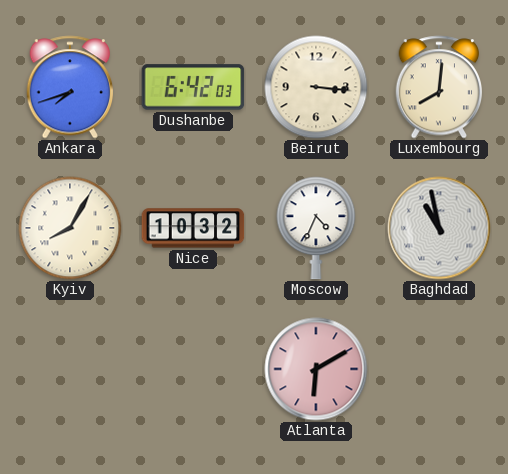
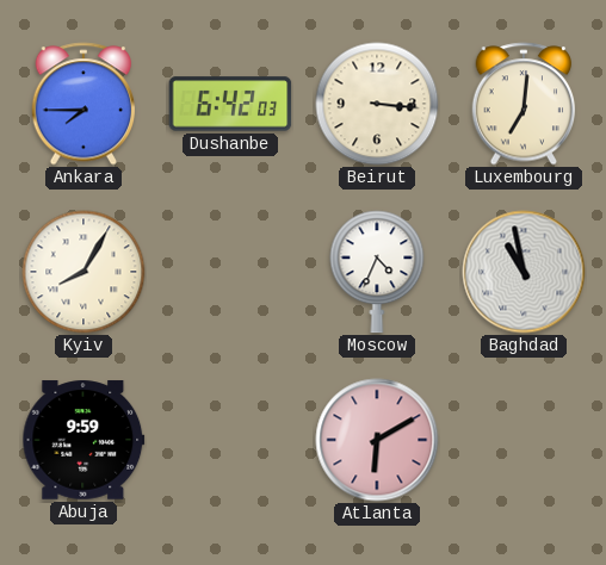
Ankara: 7:42 -> 7:45
Luxembourg: 8:01 -> 7:01
Nice: 10:32 -> none
Abuja: none -> 9:59
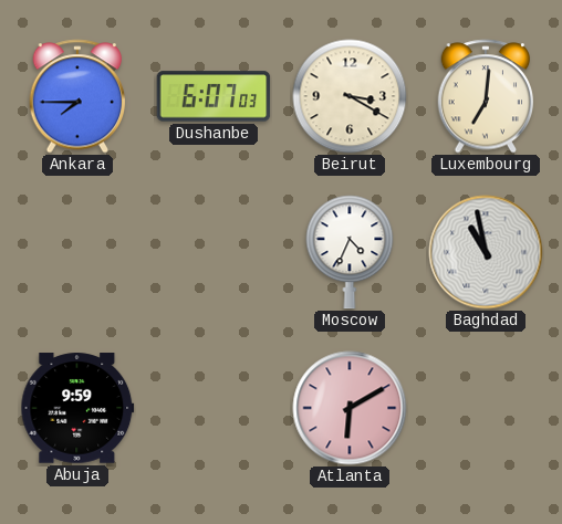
Dushanbe: 6:42 -> 6:07
Beirut: 3:16 -> 3:20
Kyiv: 8:05 -> none
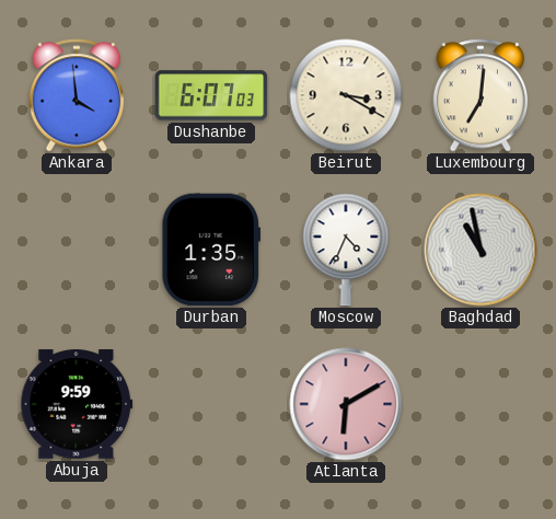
Ankara: 7:45 -> 3:59
Durban: none -> 1:35
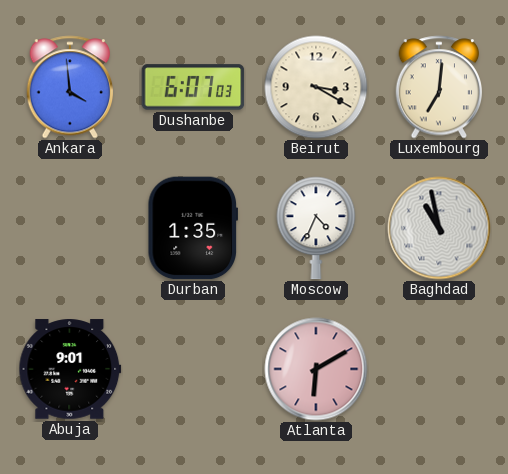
Abuja: 9:59 -> 9:01
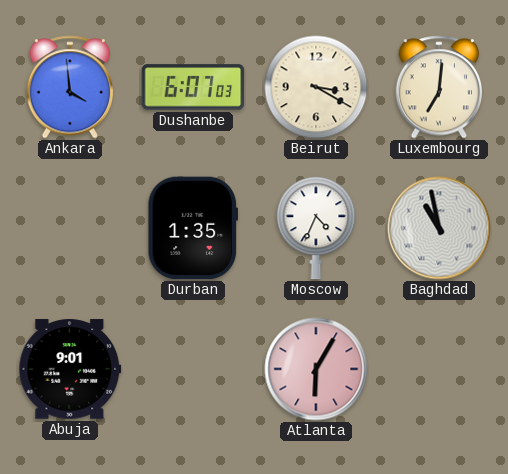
Atlanta: 6:10 -> 6:05
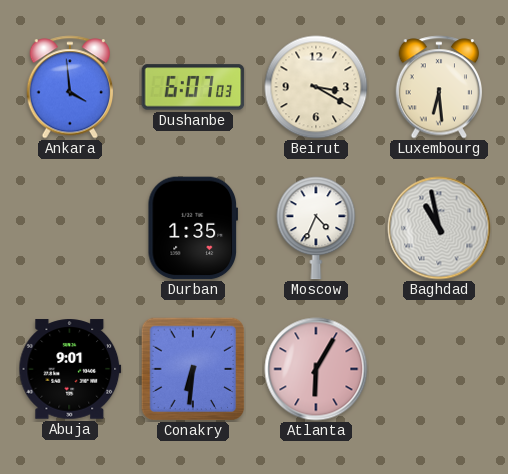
Luxembourg: 7:01 -> 6:29
Conakry: none -> 6:31
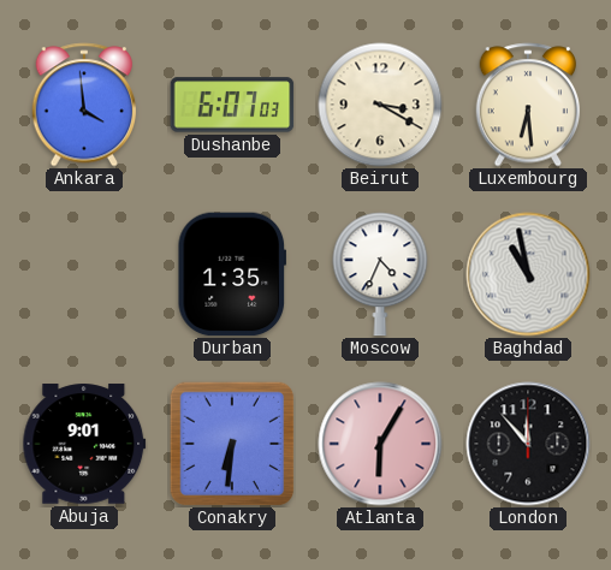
London: none -> 11:53
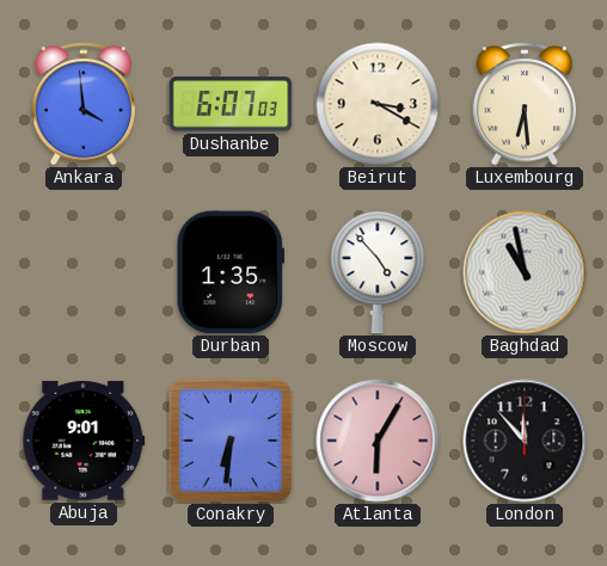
Moscow: 4:34 -> 4:53
